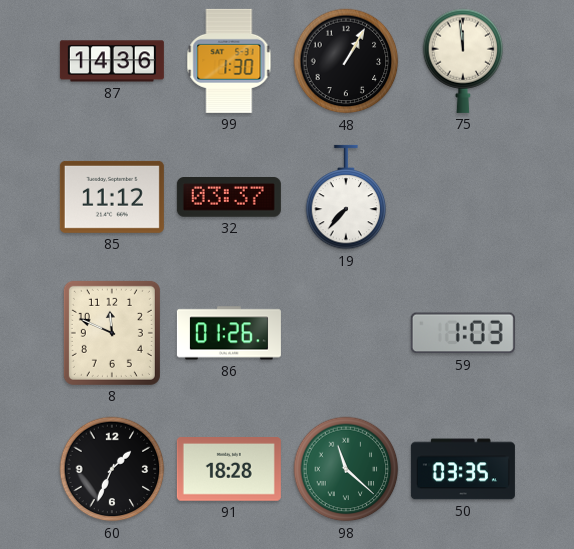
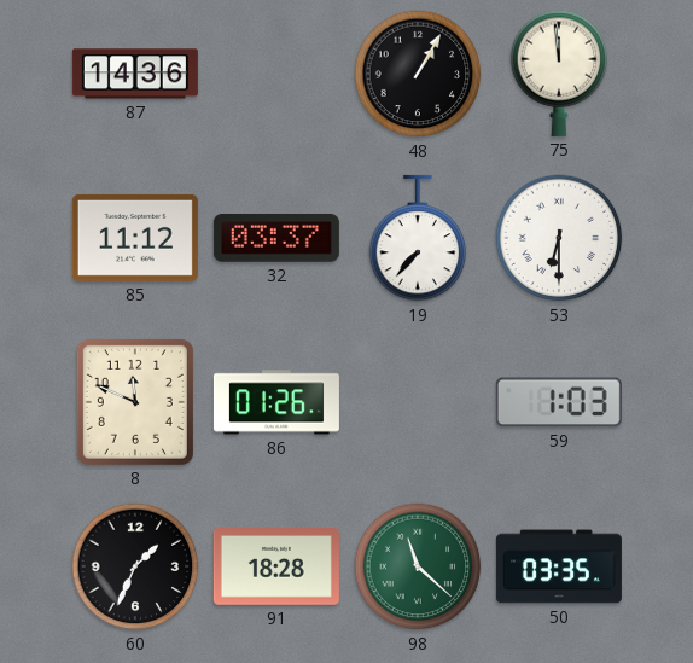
99: 1:30 -> none
53: none -> 6:30
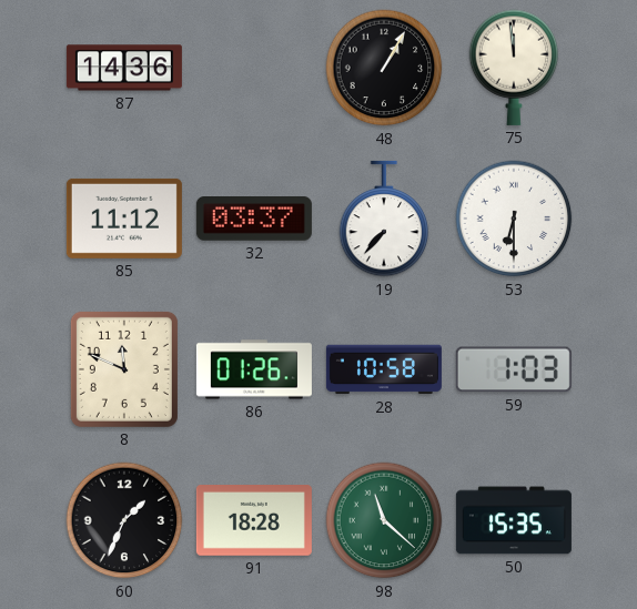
28: none -> 10:58
50: 03:35 -> 15:35
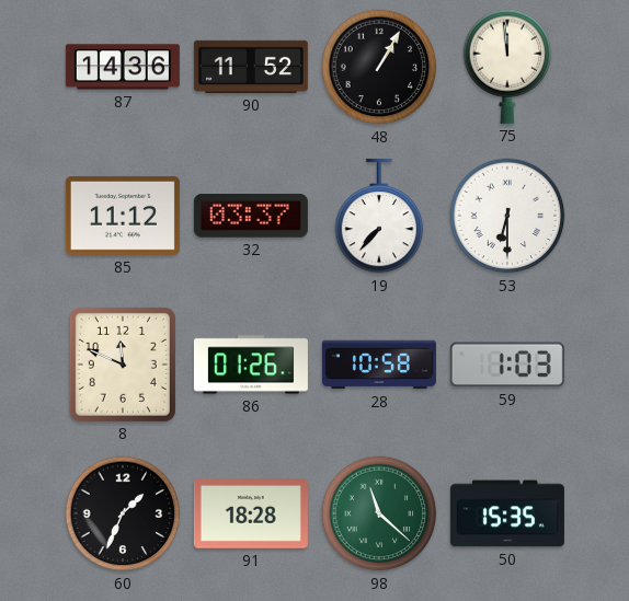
90: none -> 11:52
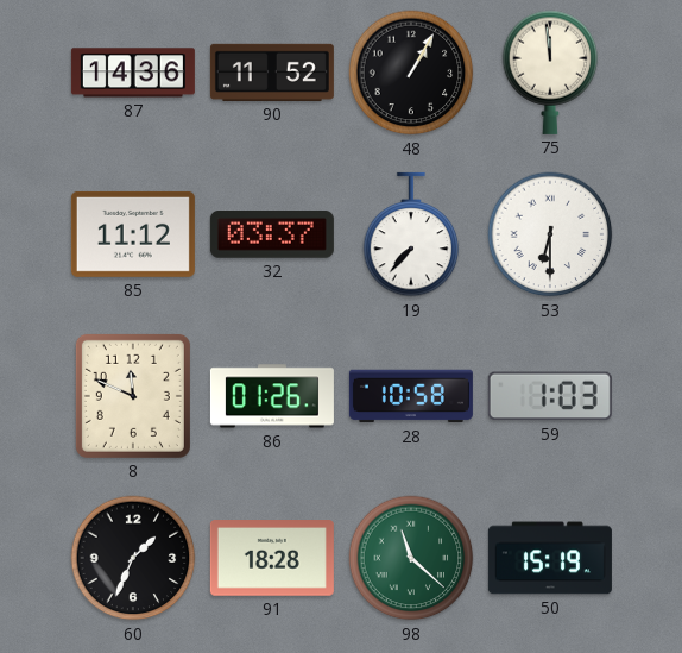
50: 15:35 -> 15:19
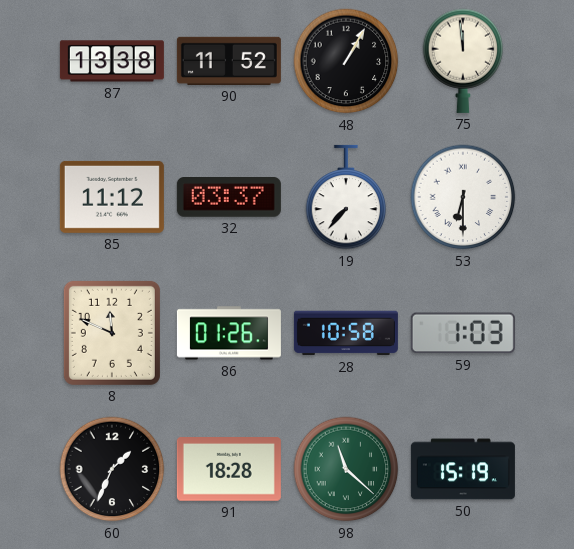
87: 14:36 -> 13:38
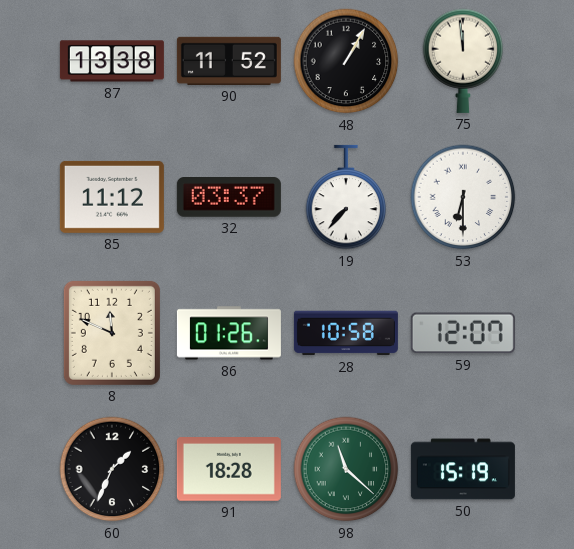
59: 1:03 -> 12:07
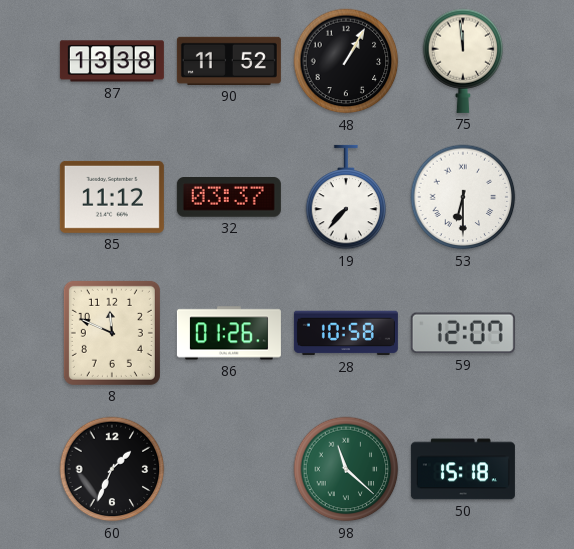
91: 18:28 -> none
50: 15:19 -> 15:18
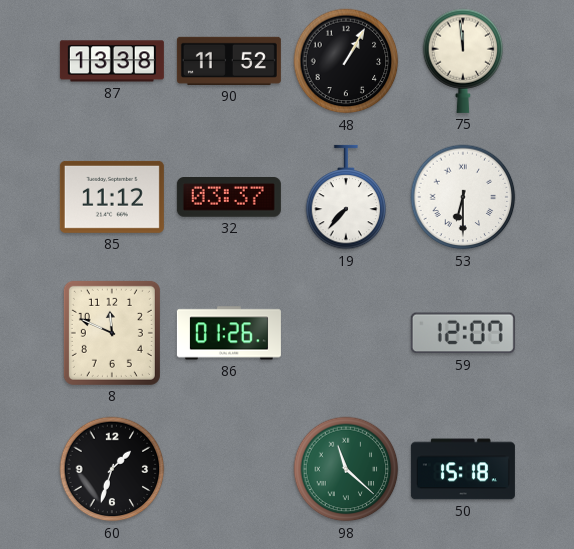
28: 10:58 -> none
60: 1:34 -> 1:33
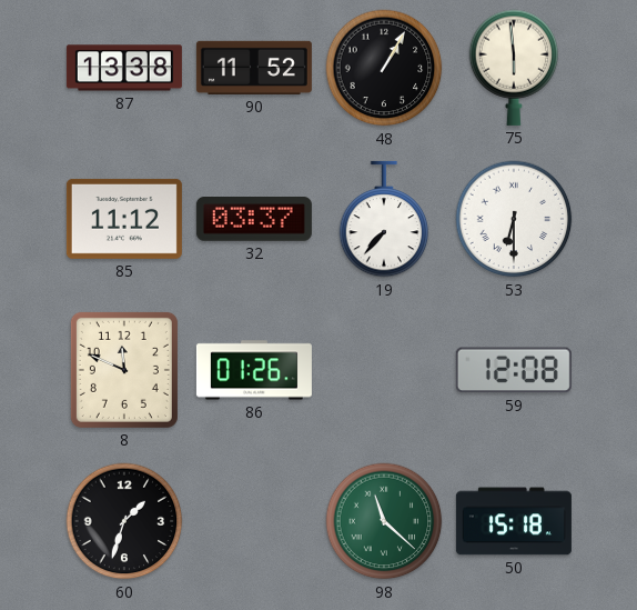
75: 11:59 -> 5:59
59: 12:07 -> 12:08
